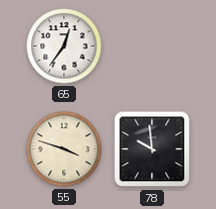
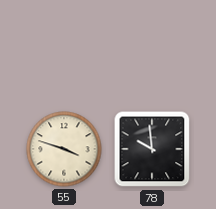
65: 12:36 -> none
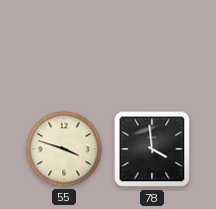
78: 9:59 -> 3:59
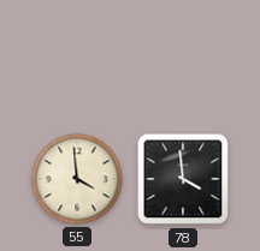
55: 3:48 -> 3:59
